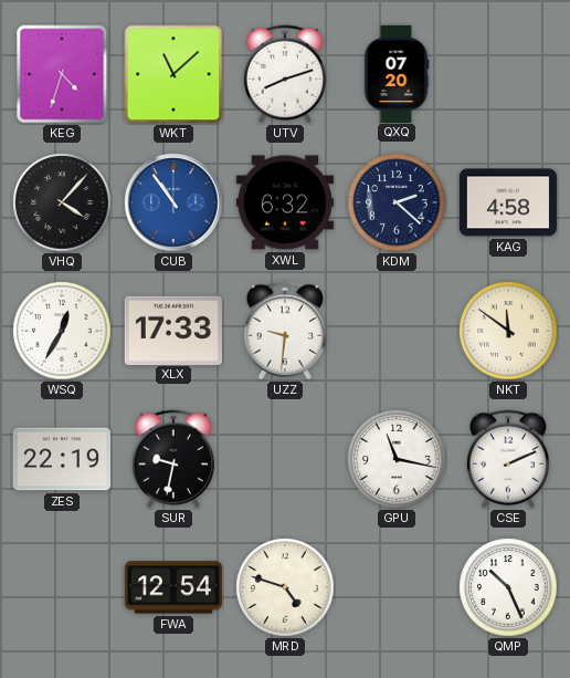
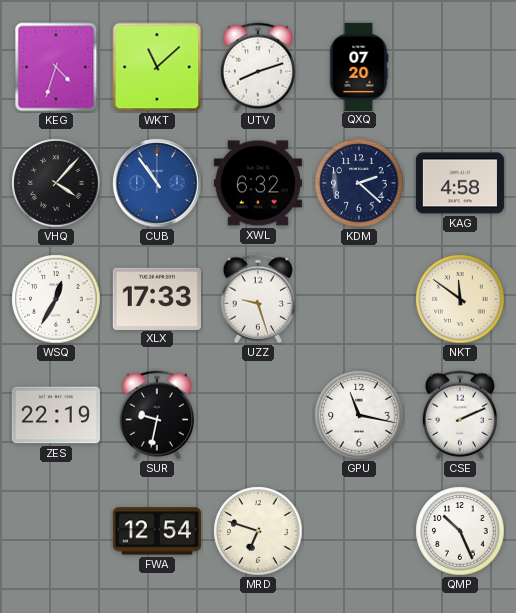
UZZ: 9:31 -> 9:27
MRD: 4:48 -> 6:48
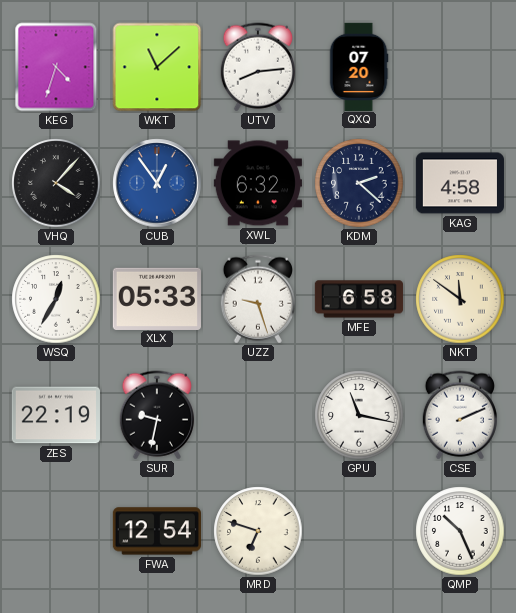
UTV: 8:12 -> 8:14
CUB: 10:54 -> 12:54
XLX: 17:33 -> 05:33
MFE: none -> 6:58
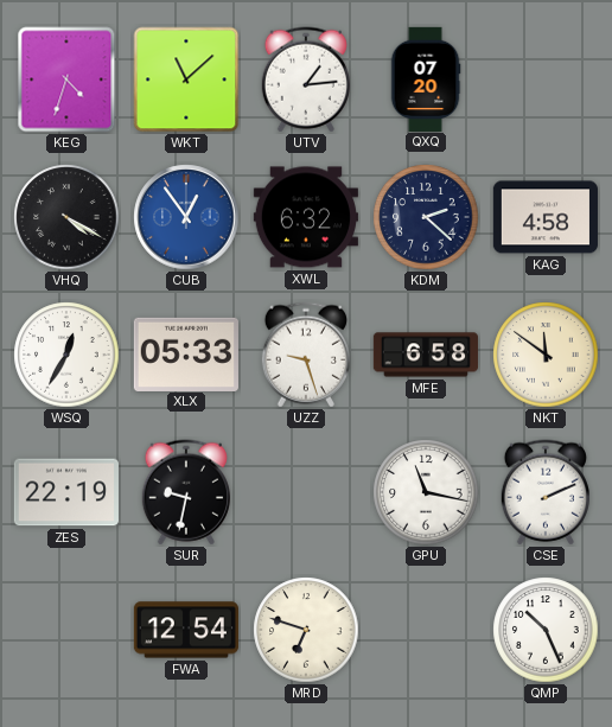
UTV: 8:14 -> 1:14
VHQ: 4:07 -> 4:20
